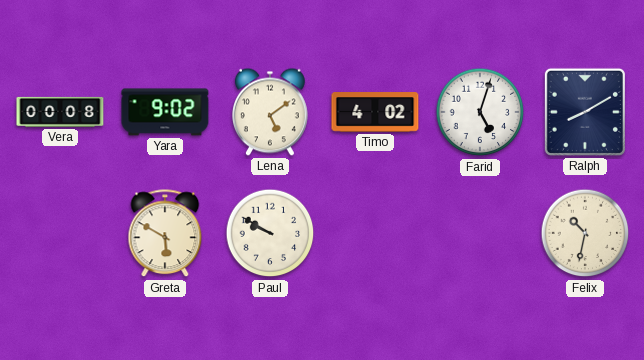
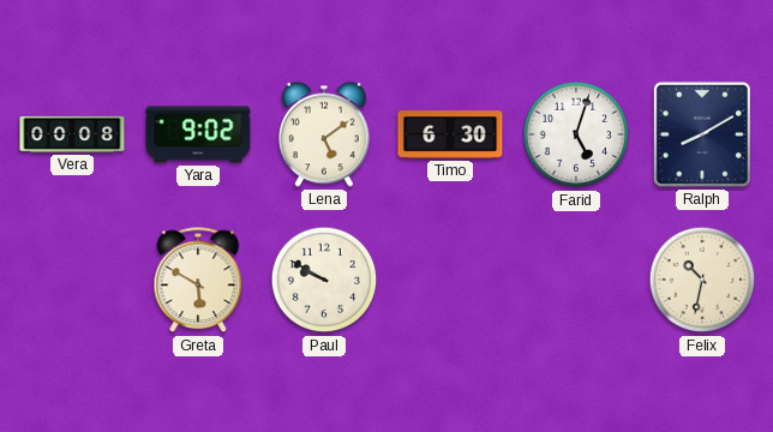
Timo: 4:02 -> 6:30
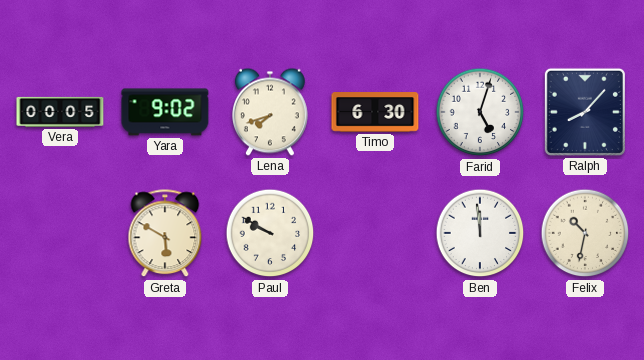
Vera: 00:08 -> 00:05
Lena: 5:09 -> 7:42
Ralph: 8:10 -> 8:07
Ben: none -> 11:59
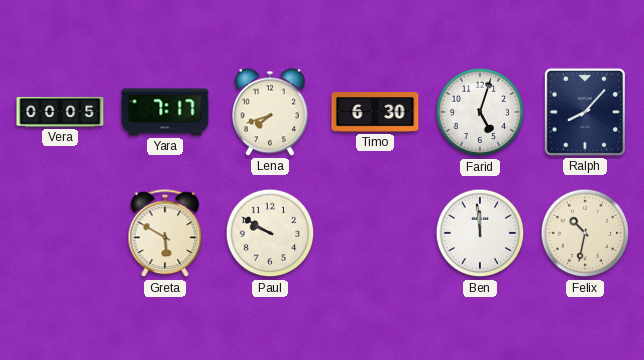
Yara: 9:02 -> 7:17
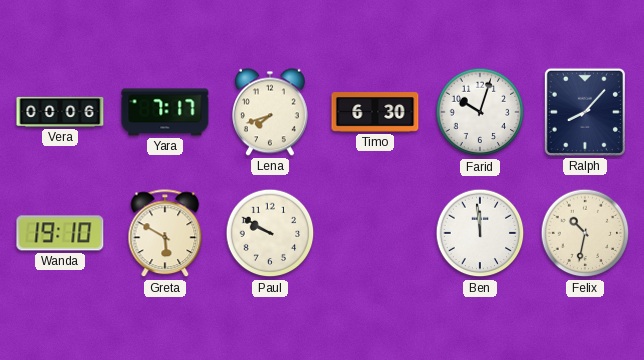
Vera: 00:05 -> 00:06
Farid: 5:03 -> 10:03
Wanda: none -> 19:10
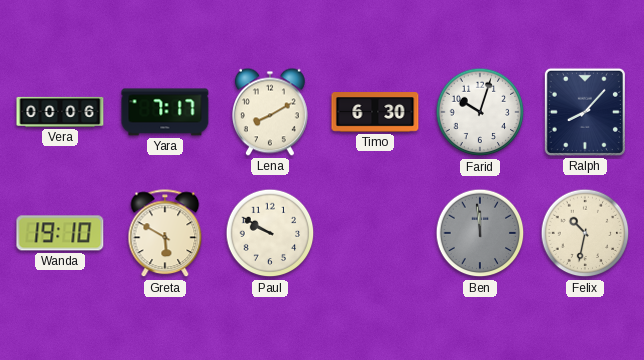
Lena: 7:42 -> 8:10
Ben dial: white -> grey
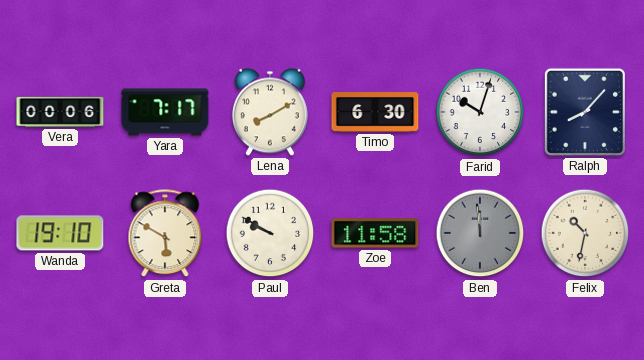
Zoe: none -> 11:58
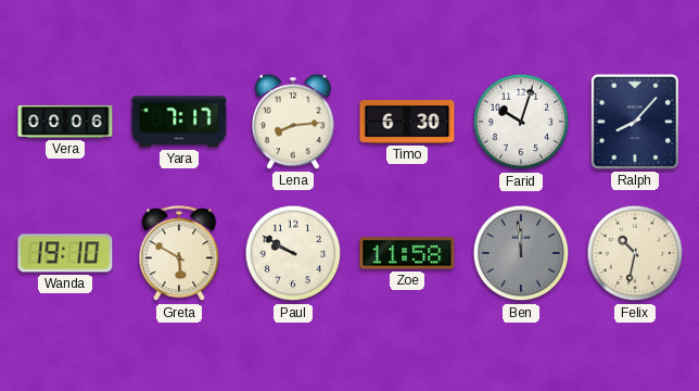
Lena: 8:10 -> 8:14
